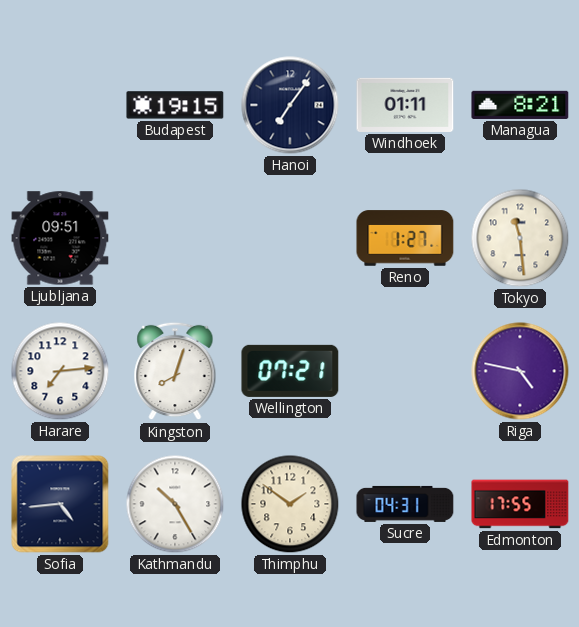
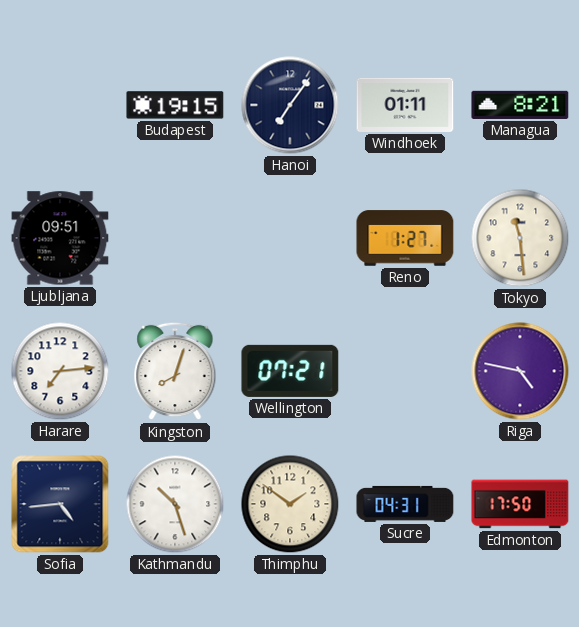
Kathmandu: 10:25 -> 10:27
Edmonton: 17:55 -> 17:50
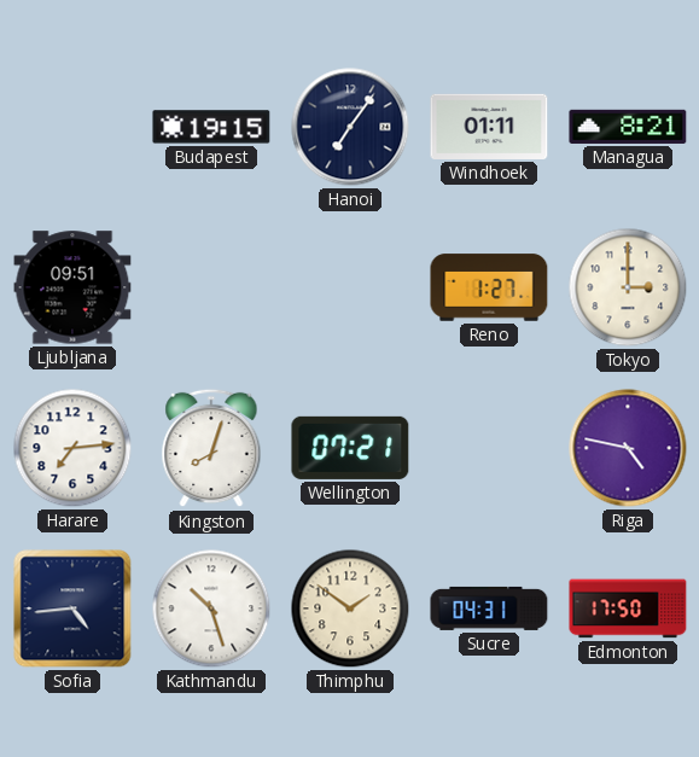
Tokyo: 11:29 -> 3:00
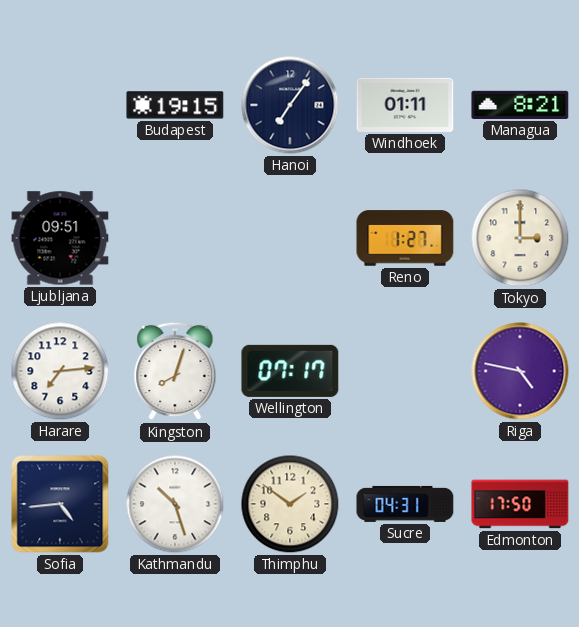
Wellington: 07:21 -> 07:17
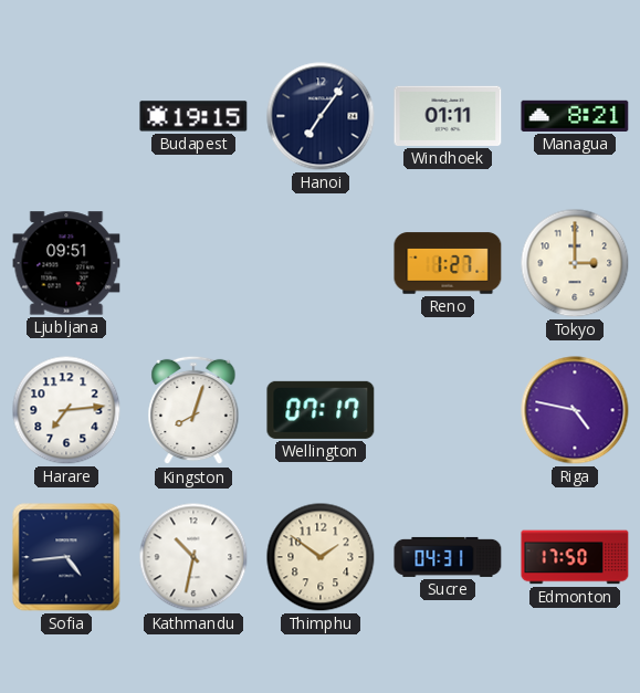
Kathmandu: 10:27 -> 10:32
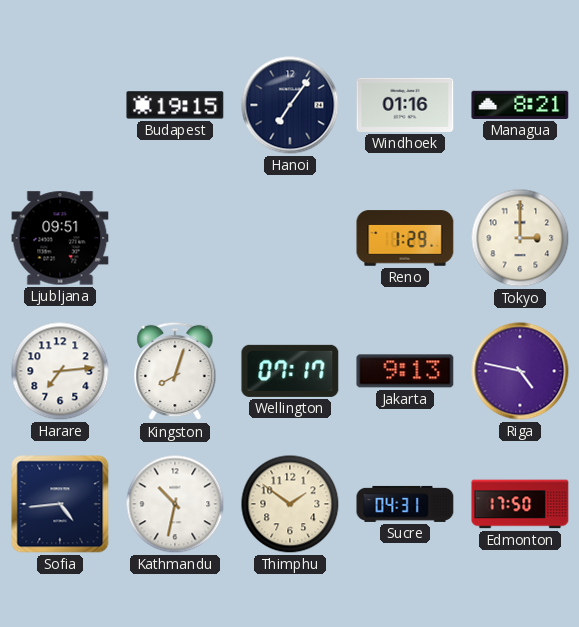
Windhoek: 01:11 -> 01:16
Reno: 1:27 -> 1:29
Jakarta: none -> 9:13
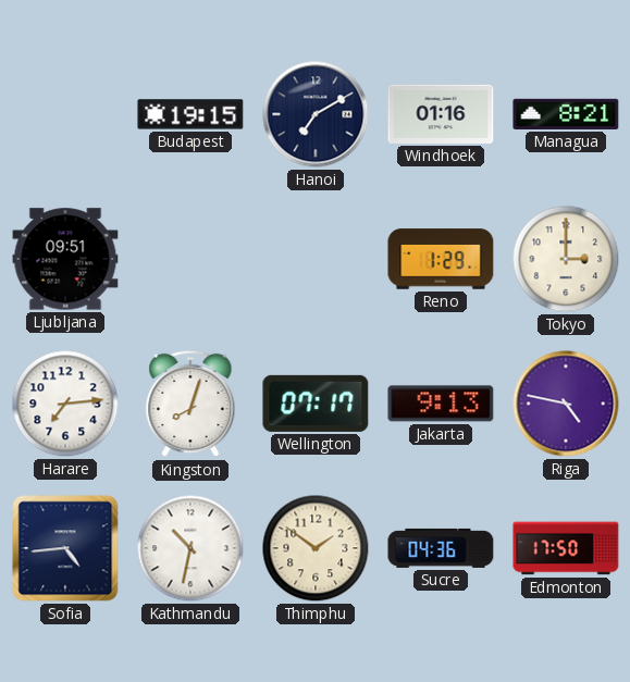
Hanoi: 7:06 -> 7:10
Sucre: 04:31 -> 04:36
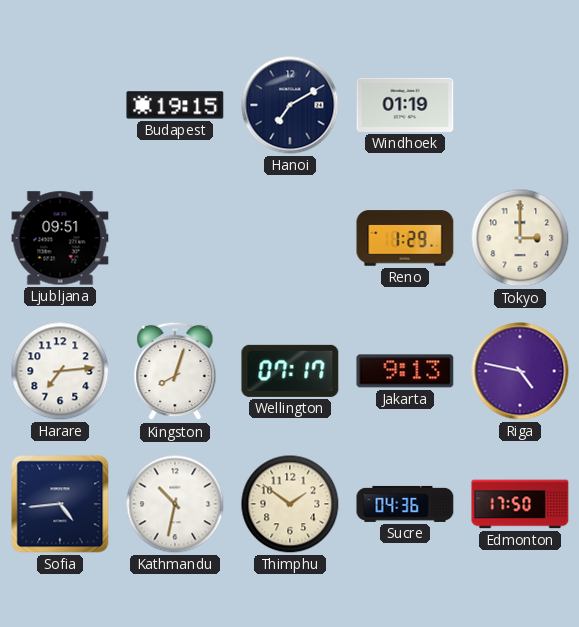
Windhoek: 01:16 -> 01:19
Managua: 8:21 -> none
